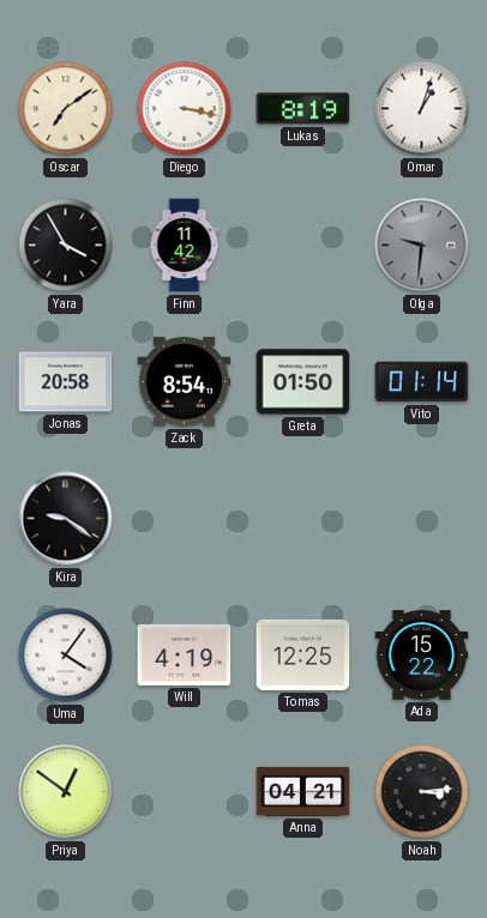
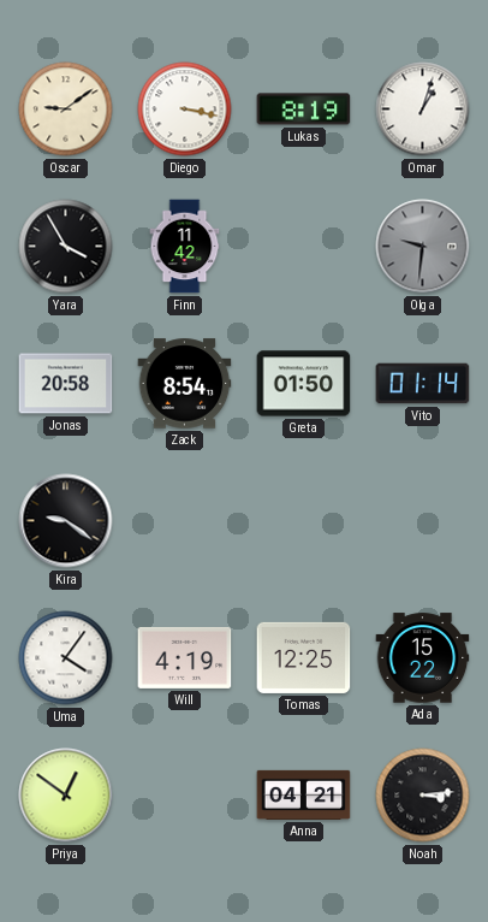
Oscar: 7:09 -> 9:09
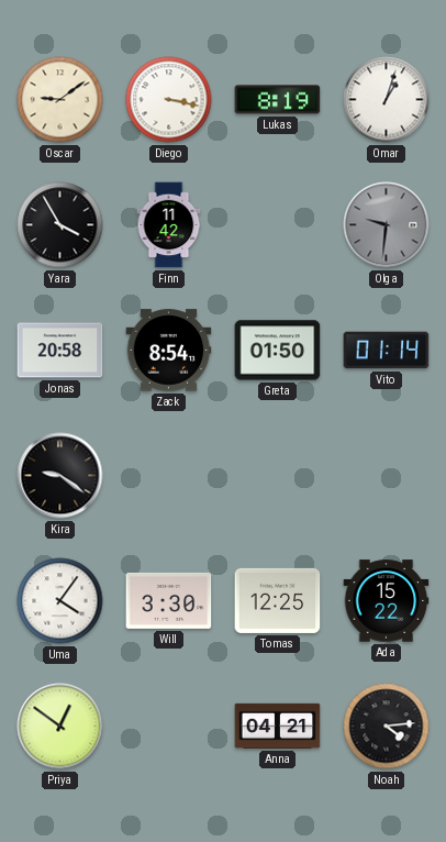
Will: 4:19 -> 3:30
Noah: 3:14 -> 4:14
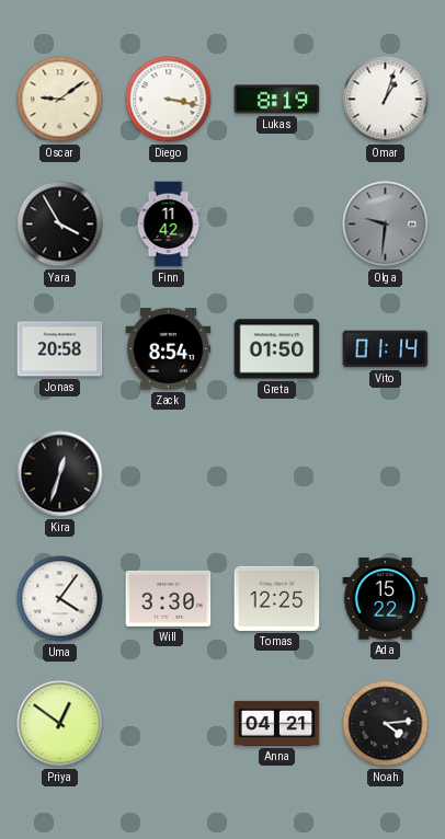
Kira: 9:21 -> 12:33
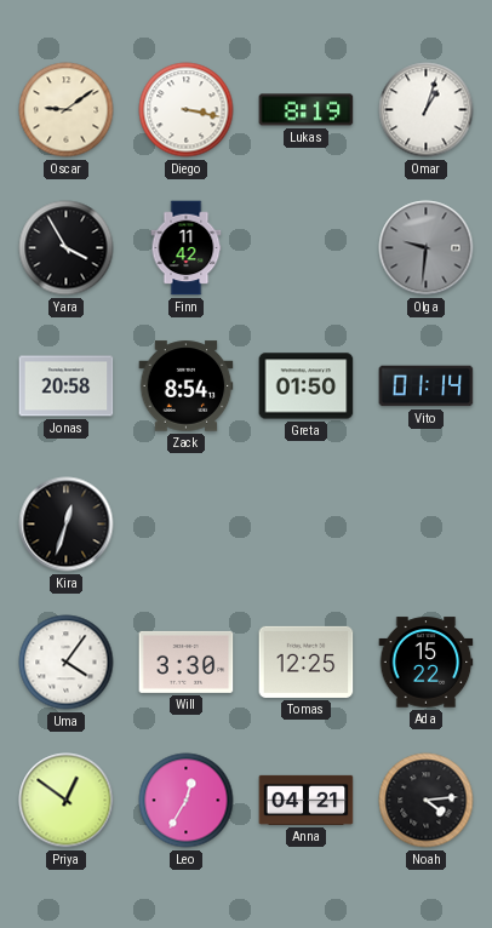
Leo: none -> 12:35
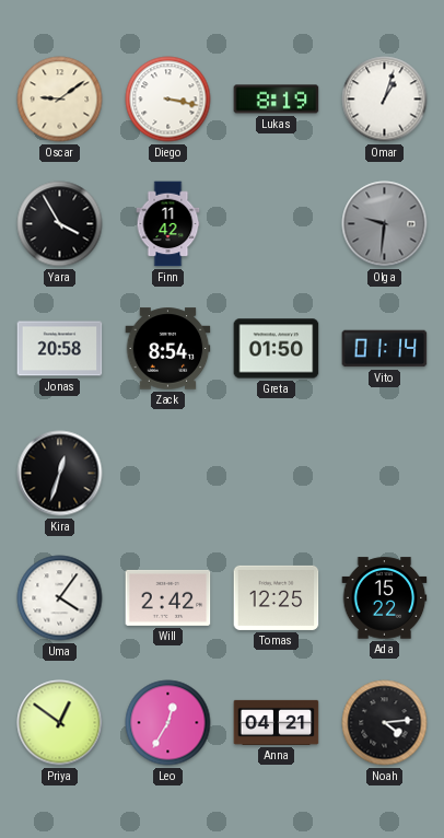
Will: 3:30 -> 2:42
